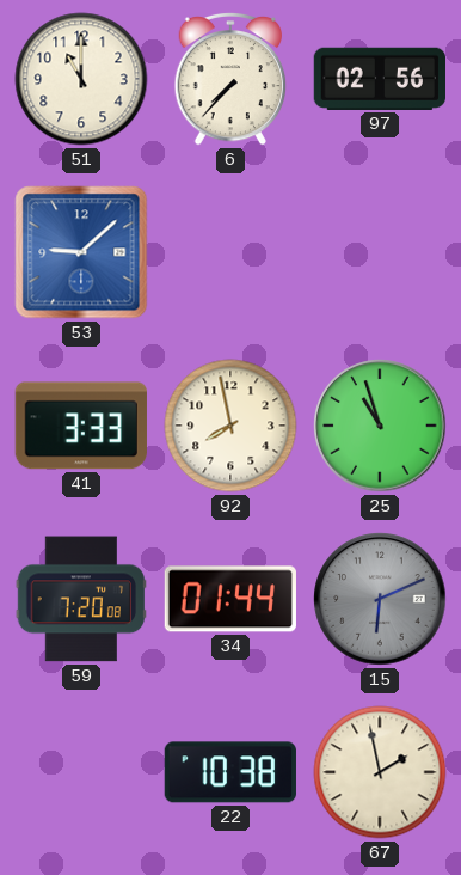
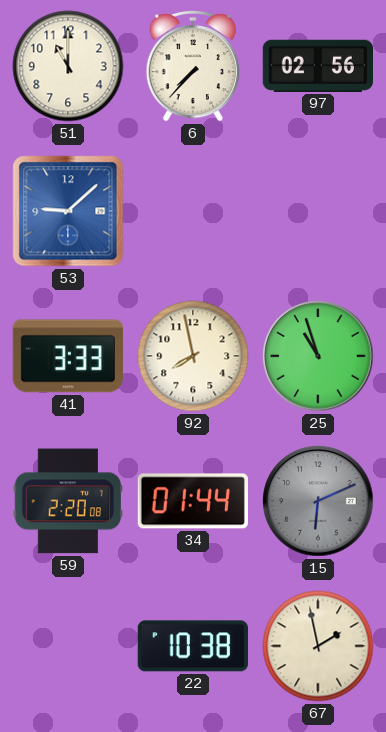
59: 7:20 -> 2:20
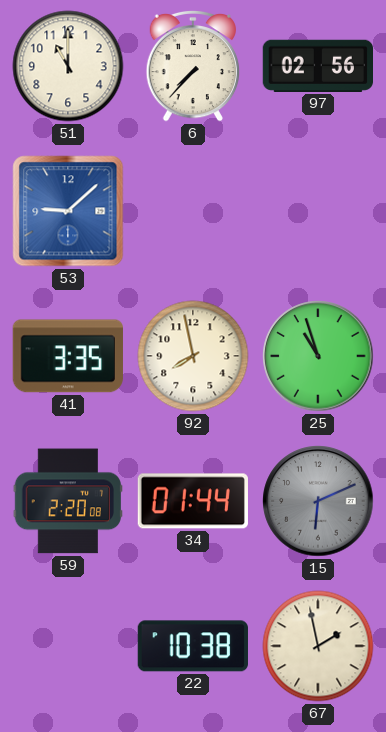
41: 3:33 -> 3:35
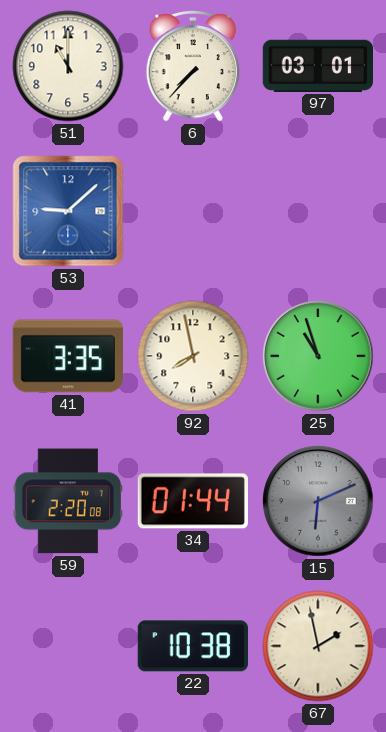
97: 02:56 -> 03:01
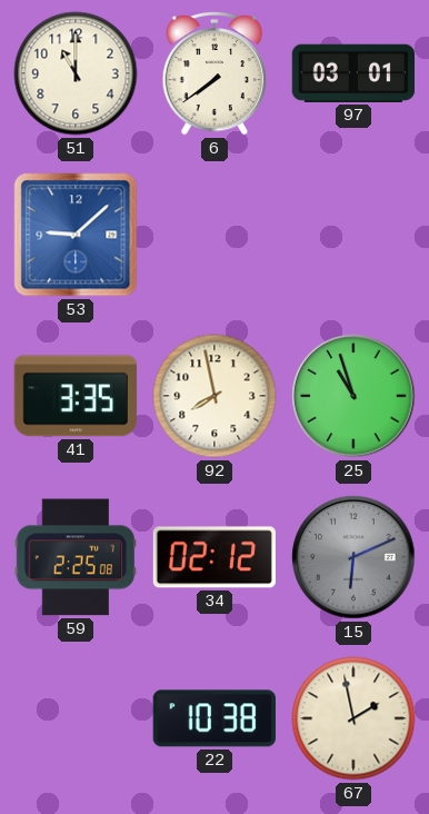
6: 7:37 -> 7:39
59: 2:20 -> 2:25
34: 01:44 -> 02:12
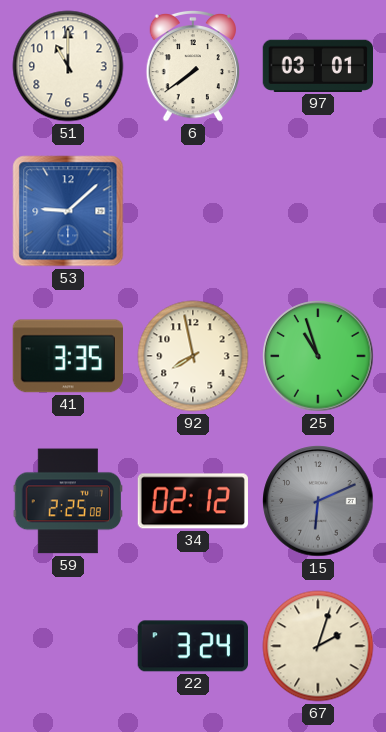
22: 10:38 -> 3:24
67: 1:58 -> 2:03
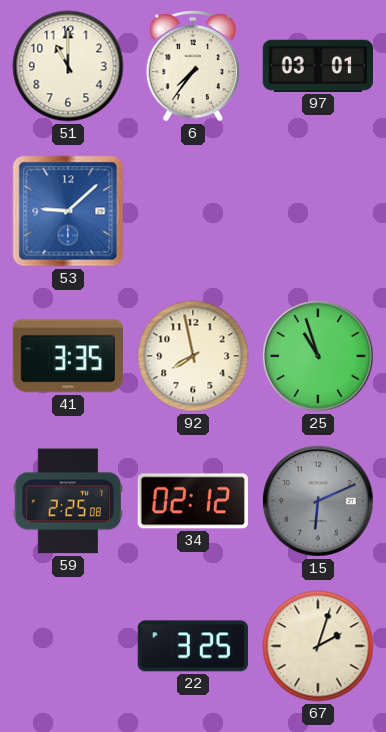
6: 7:39 -> 7:36
22: 3:24 -> 3:25
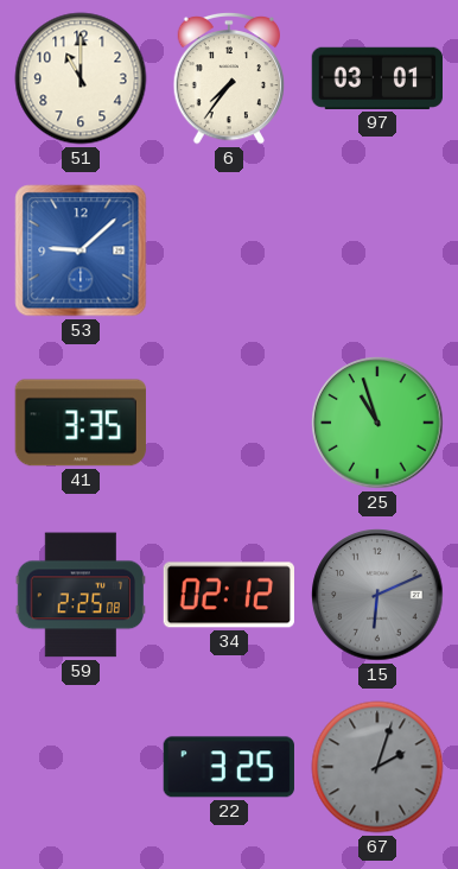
92: 7:58 -> none
67 dial: cream -> grey
